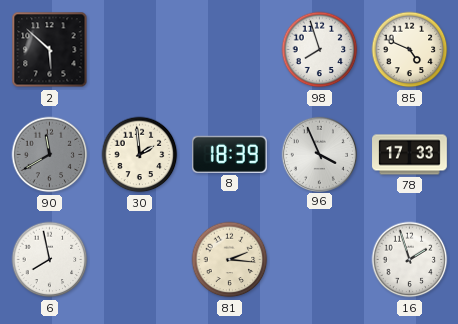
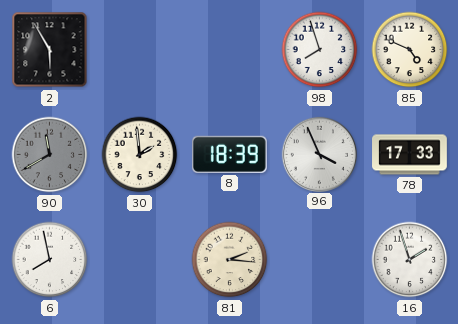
2: 5:52 -> 5:55
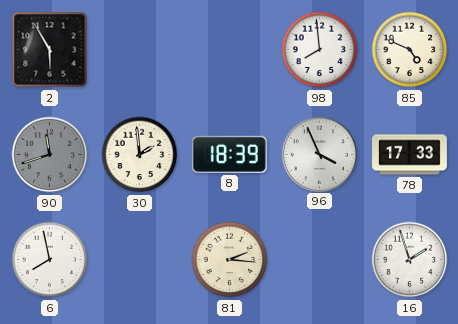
98: 7:57 -> 7:59
90: 11:40 -> 11:42
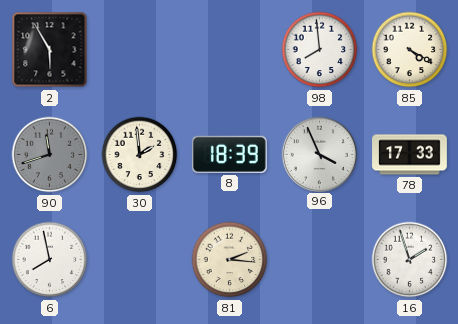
85: 4:49 -> 4:20
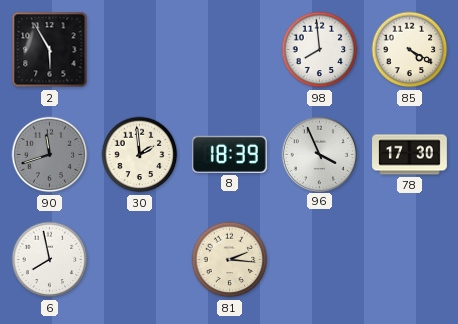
78: 17:33 -> 17:30
16: 1:57 -> none
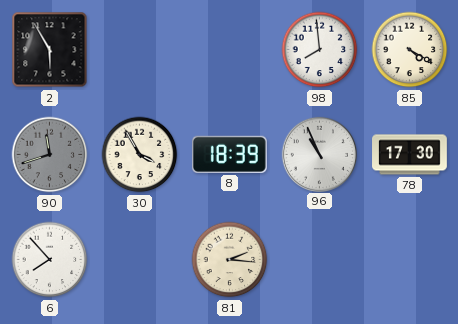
30: 1:59 -> 3:55
96: 3:56 -> 10:56
6: 7:58 -> 7:53
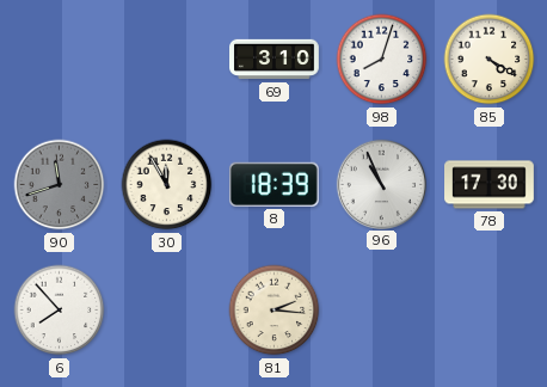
2: 5:55 -> none
69: none -> 3:10
98: 7:59 -> 8:03
30: 3:55 -> 11:55
